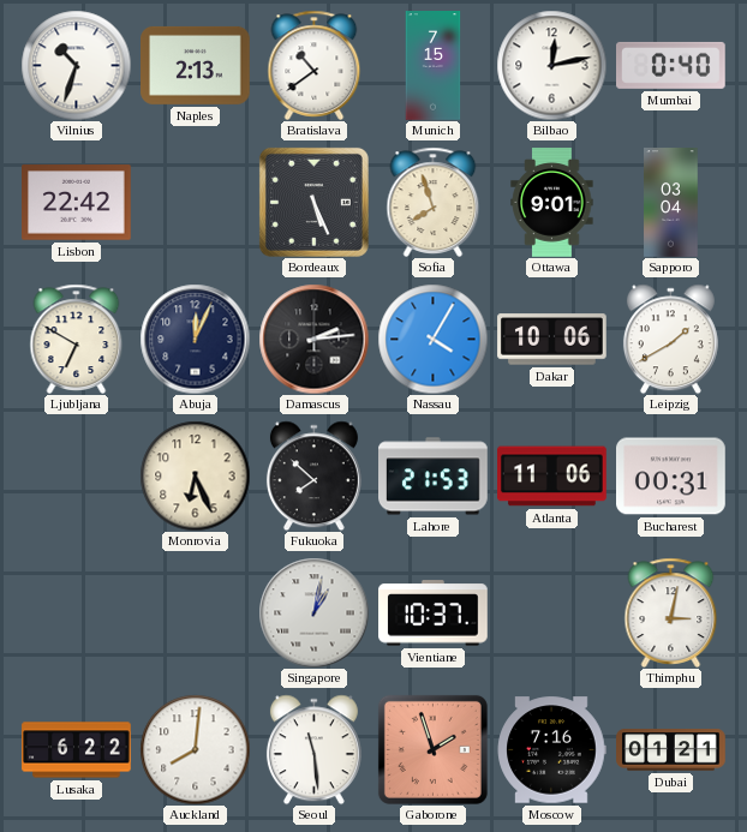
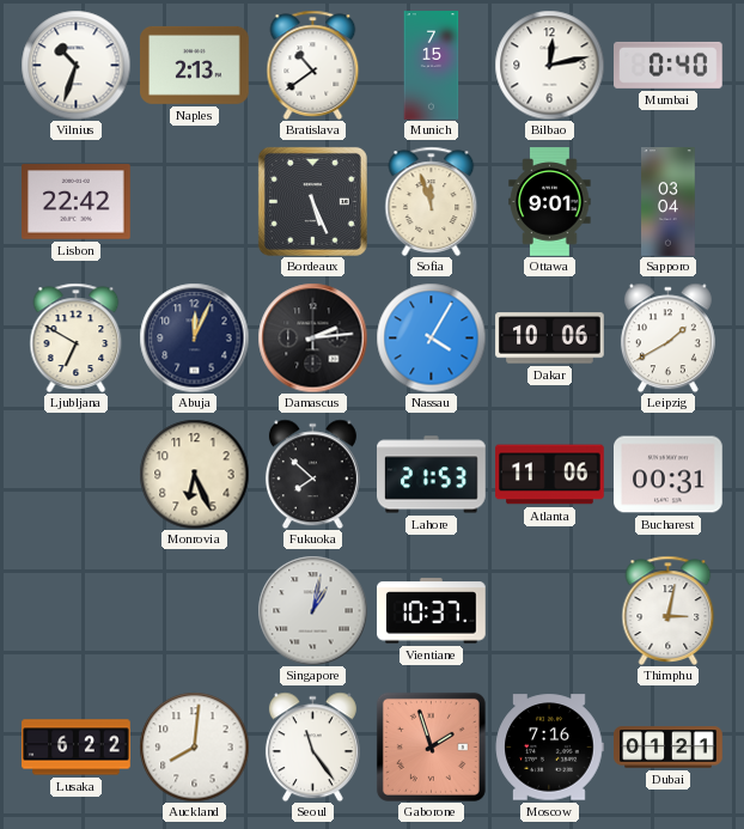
Sofia: 7:57 -> 11:57
Seoul: 11:29 -> 11:24
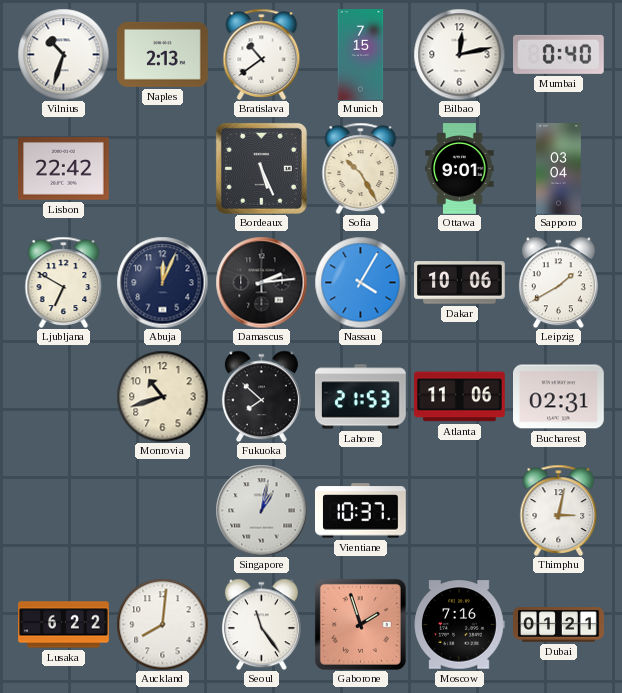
Sofia: 11:57 -> 10:25
Monrovia: 6:26 -> 10:42
Bucharest: 00:31 -> 02:31
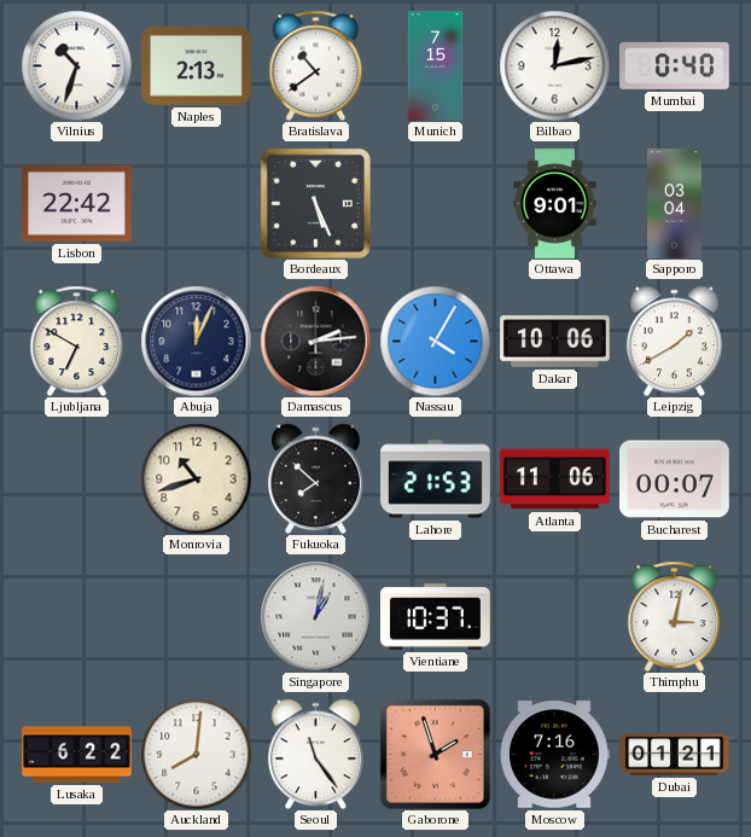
Sofia: 10:25 -> none
Bucharest: 02:31 -> 00:07
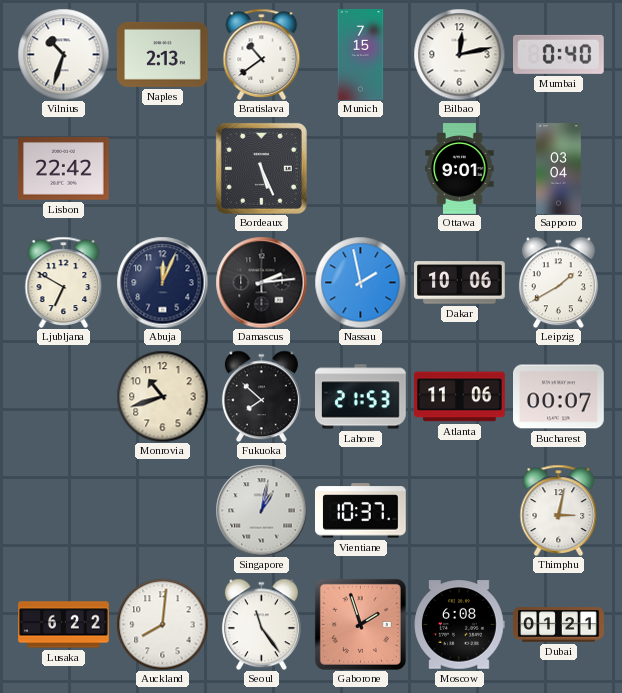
Nassau: 4:05 -> 1:58
Moscow: 7:16 -> 6:08
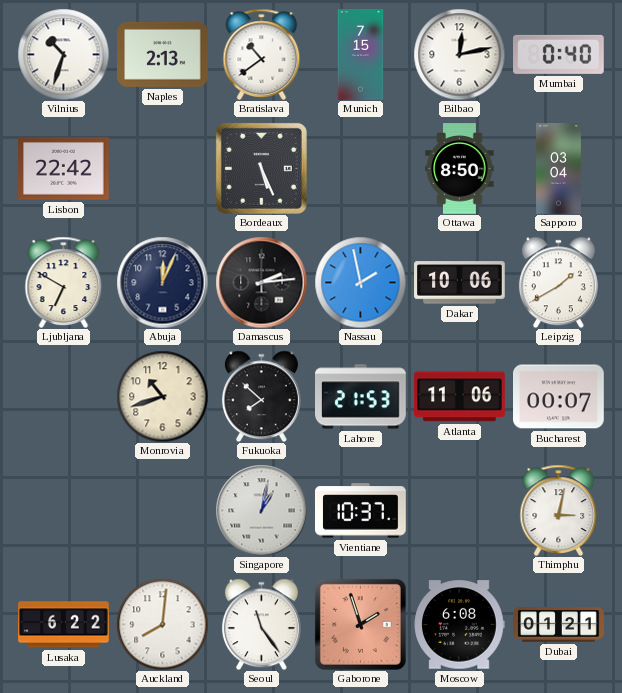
Ottawa: 9:01 -> 8:50
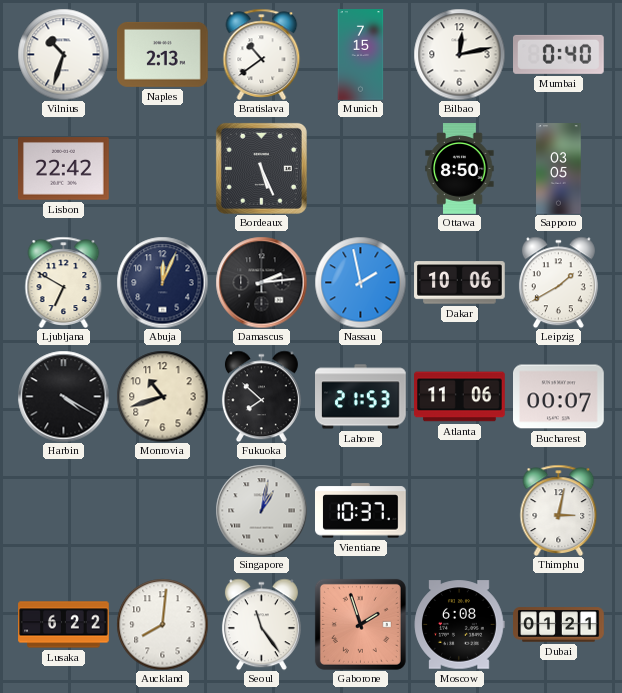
Sapporo: 03:04 -> 03:05
Harbin: none -> 4:20
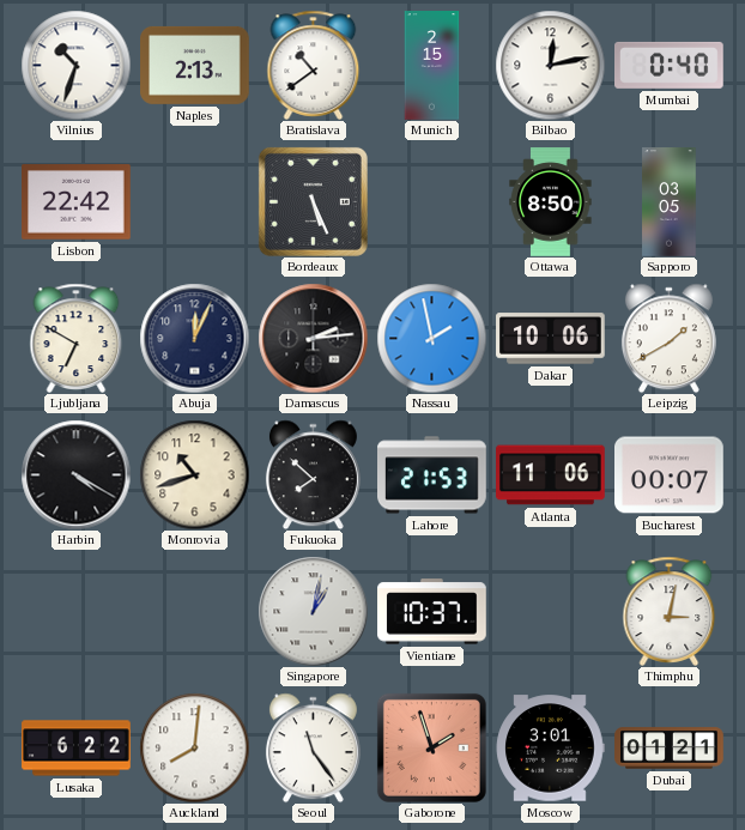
Munich: 7:15 -> 2:15
Moscow: 6:08 -> 3:01
